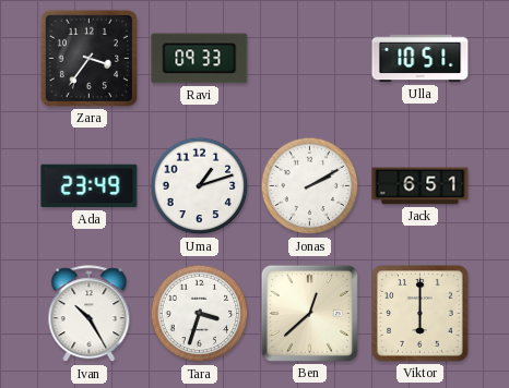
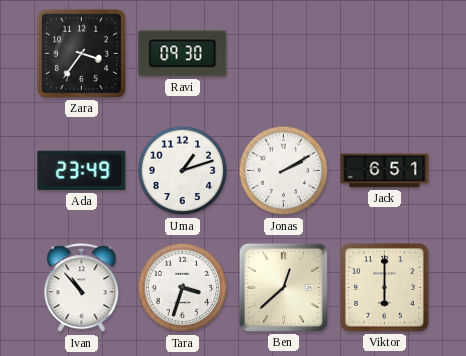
Ravi: 09:33 -> 09:30
Ulla: 10:51 -> none
Ivan: 10:25 -> 10:53
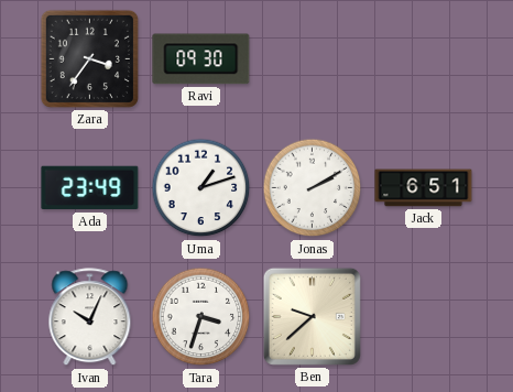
Ivan: 10:53 -> 10:04
Ben: 12:38 -> 9:38
Viktor: 6:00 -> none
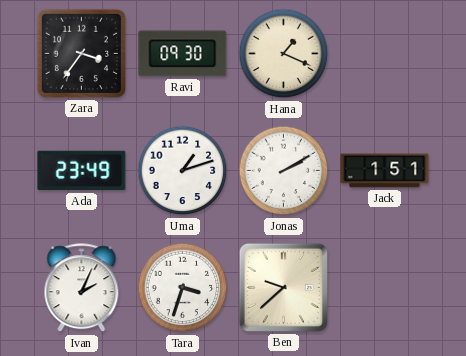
Hana: none -> 1:19
Jack: 6:51 -> 1:51
Ivan: 10:04 -> 2:04
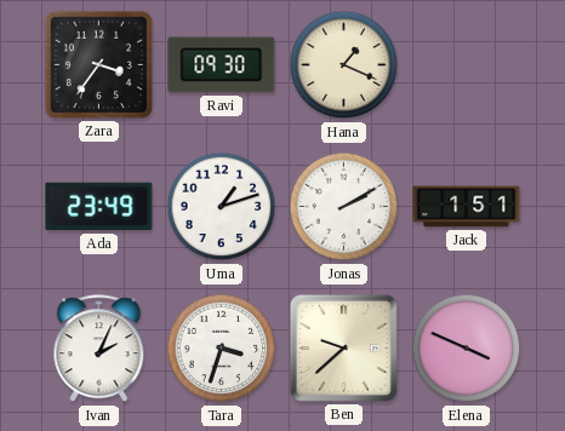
Elena: none -> 3:49
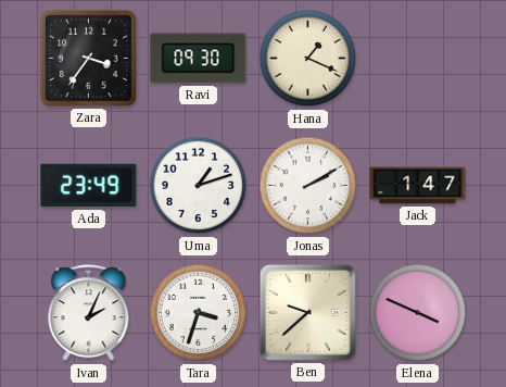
Jack: 1:51 -> 1:47
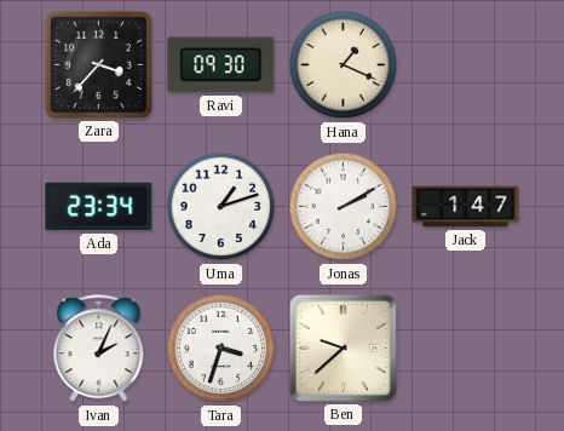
Zara: 3:36 -> 3:37
Ada: 23:49 -> 23:34
Elena: 3:49 -> none
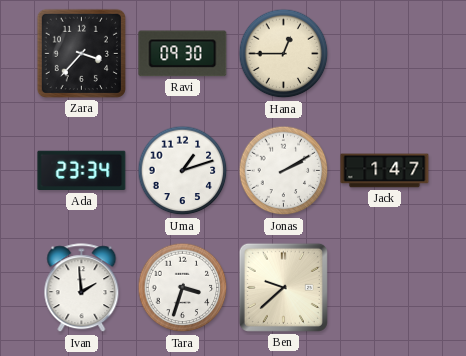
Hana: 1:19 -> 12:45
Ivan: 2:04 -> 1:59
